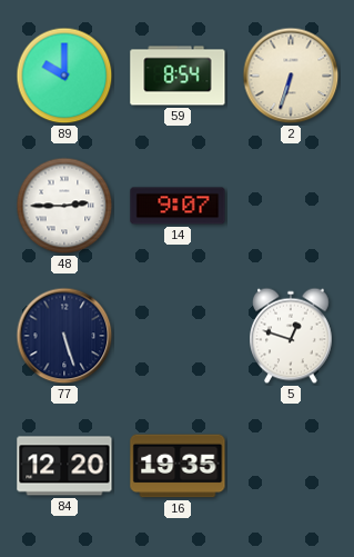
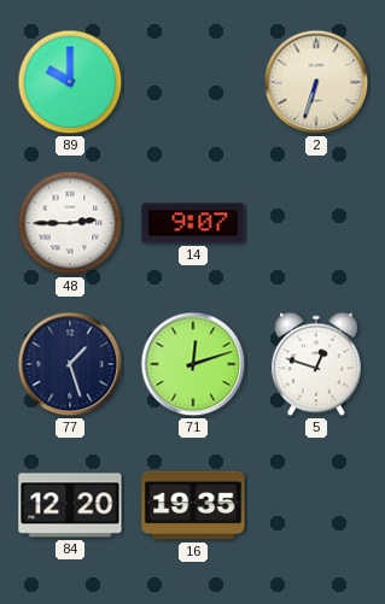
59: 8:54 -> none
77: 5:27 -> 1:27
71: none -> 12:12
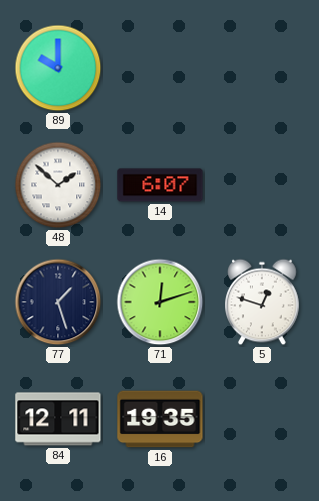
2: 6:33 -> none
48: 2:45 -> 1:52
14: 9:07 -> 6:07
84: 12:20 -> 12:11
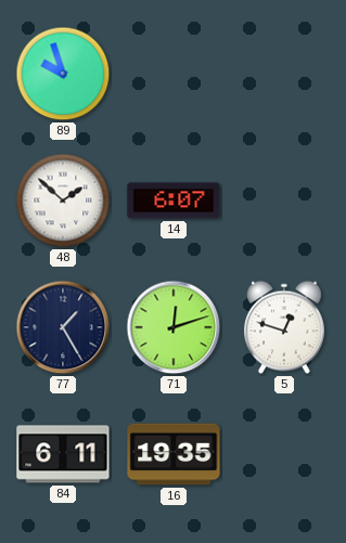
89: 10:00 -> 9:57
77: 1:27 -> 1:25
84: 12:11 -> 6:11
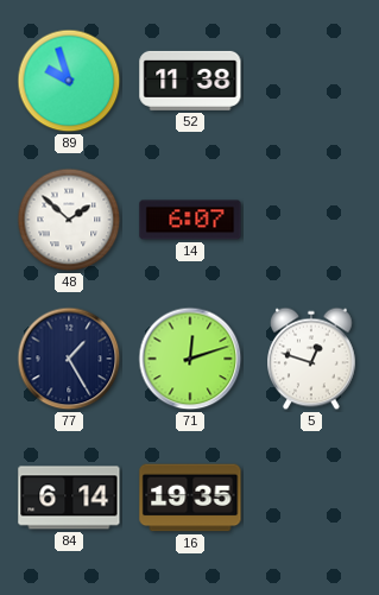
52: none -> 11:38
84: 6:11 -> 6:14
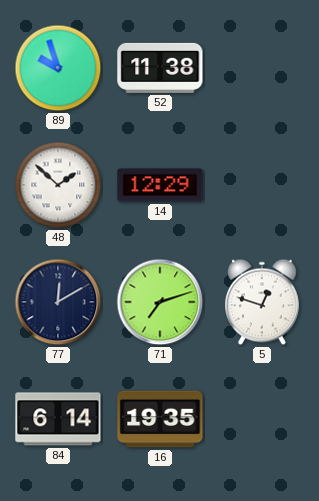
14: 6:07 -> 12:29
77: 1:25 -> 12:10
71: 12:12 -> 7:12
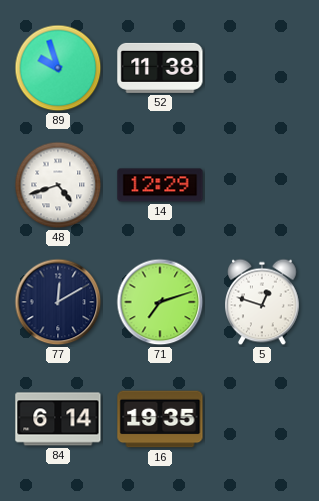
48: 1:52 -> 4:42
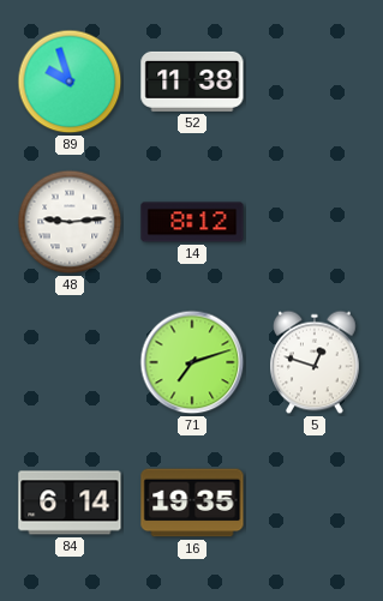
48: 4:42 -> 9:14
14: 12:29 -> 8:12
77: 12:10 -> none
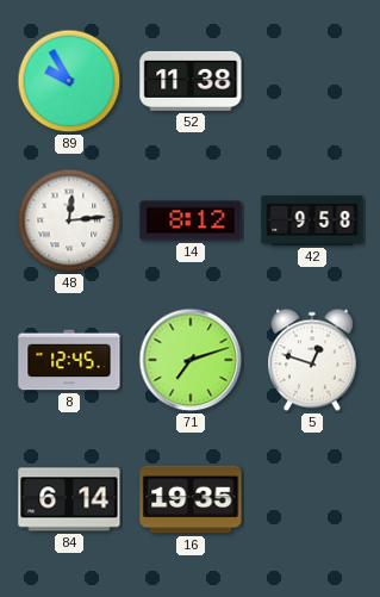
89: 9:57 -> 9:55
48: 9:14 -> 12:14
42: none -> 9:58
8: none -> 12:45
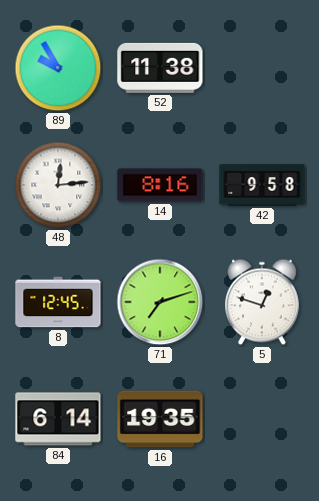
14: 8:12 -> 8:16
